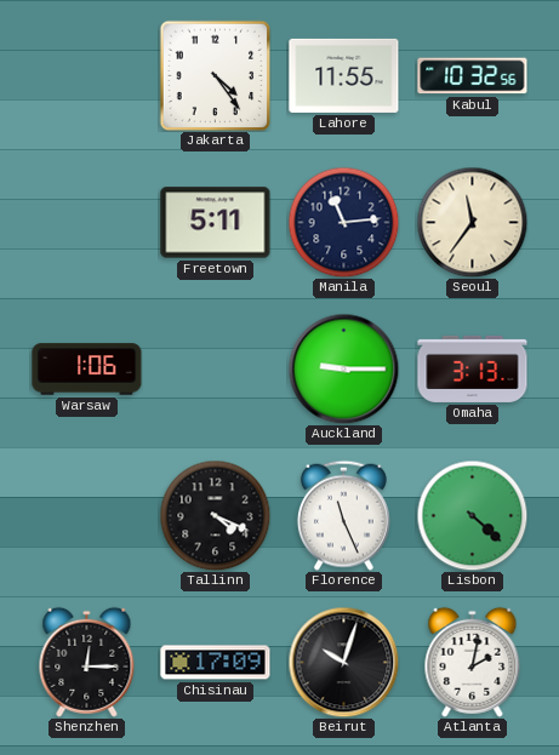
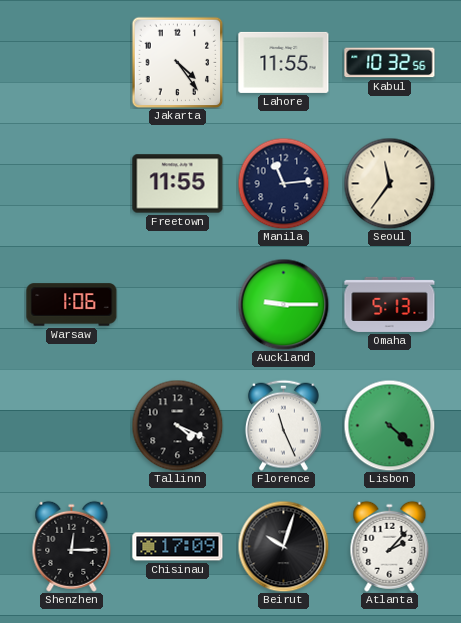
Freetown: 5:11 -> 11:55
Omaha: 3:13 -> 5:13
Atlanta: 2:02 -> 2:07
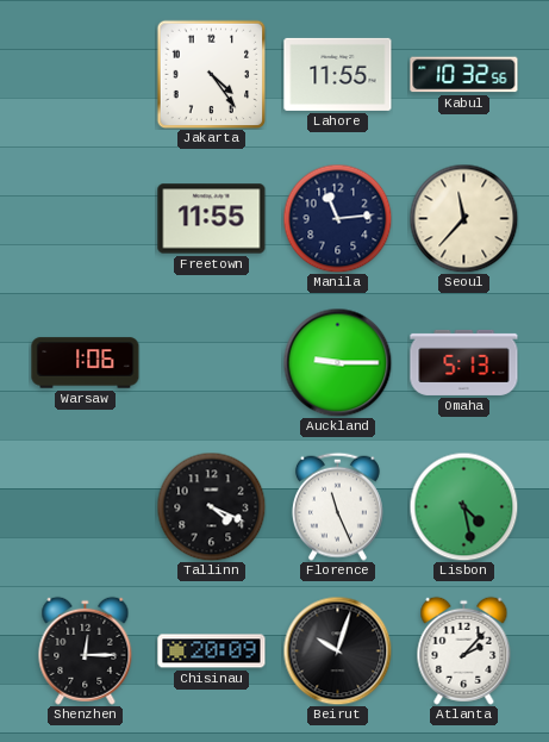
Seoul: 11:36 -> 11:37
Lisbon: 4:22 -> 4:28
Chisinau: 17:09 -> 20:09
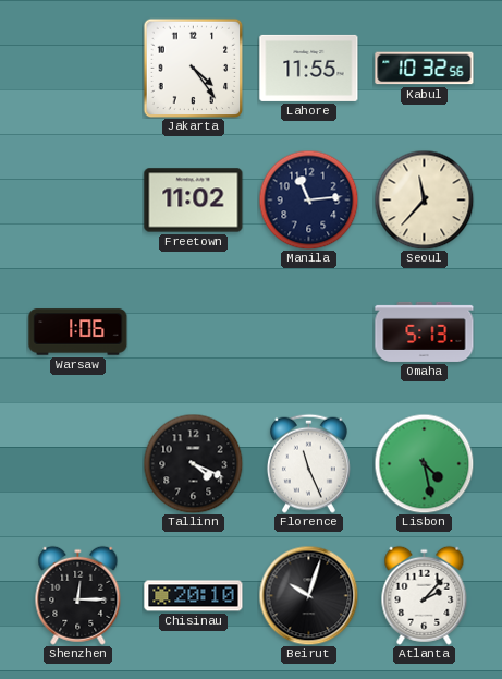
Freetown: 11:55 -> 11:02
Auckland: 9:15 -> none
Chisinau: 20:09 -> 20:10
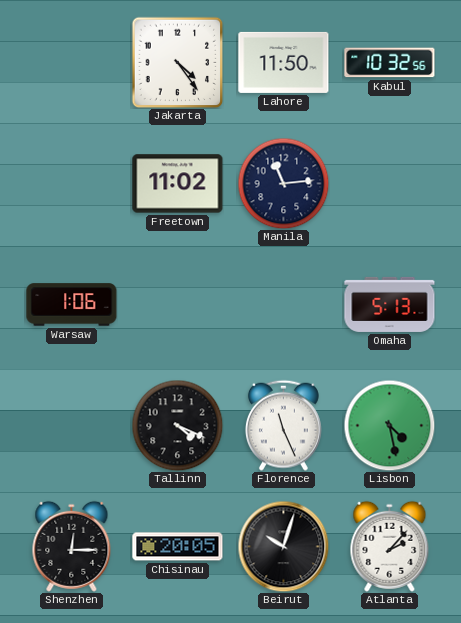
Lahore: 11:55 -> 11:50
Seoul: 11:37 -> none
Chisinau: 20:10 -> 20:05
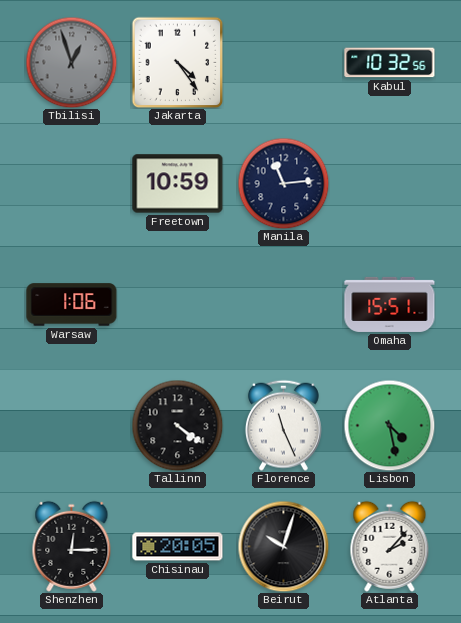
Tbilisi: none -> 12:57
Lahore: 11:50 -> none
Freetown: 11:02 -> 10:59
Omaha: 5:13 -> 15:51
Tallinn: 4:19 -> 4:21
